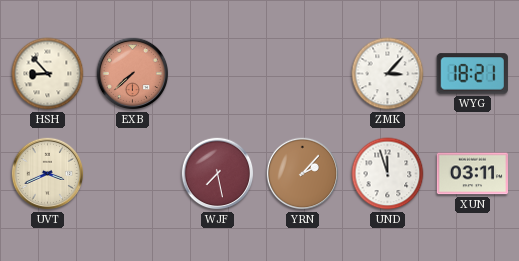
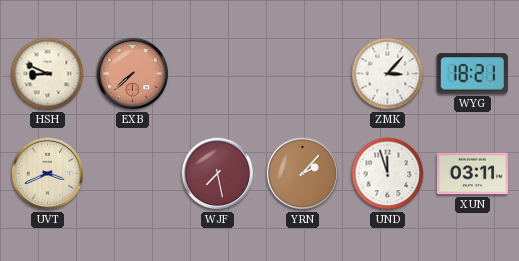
HSH: 8:53 -> 8:49
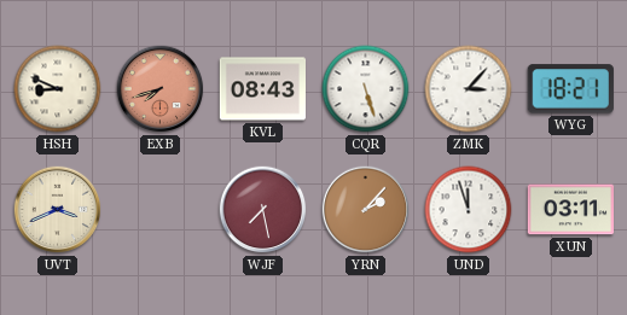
EXB: 7:38 -> 7:42
KVL: none -> 08:43
CQR: none -> 5:27
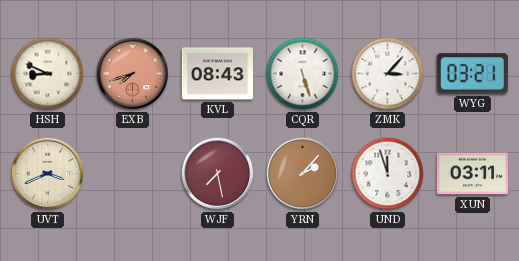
WYG: 18:21 -> 03:21
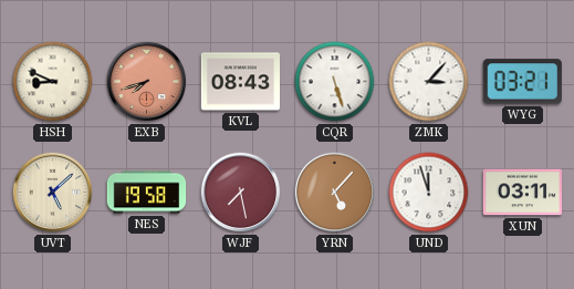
UVT: 3:41 -> 5:08
NES: none -> 19:58
YRN: 2:07 -> 5:07
